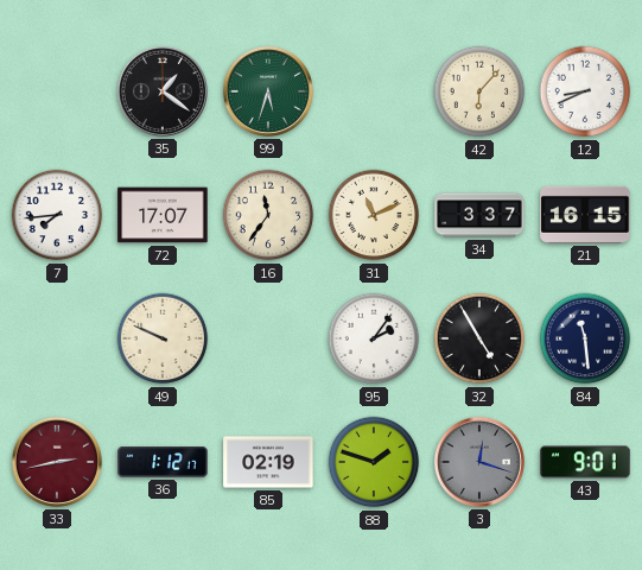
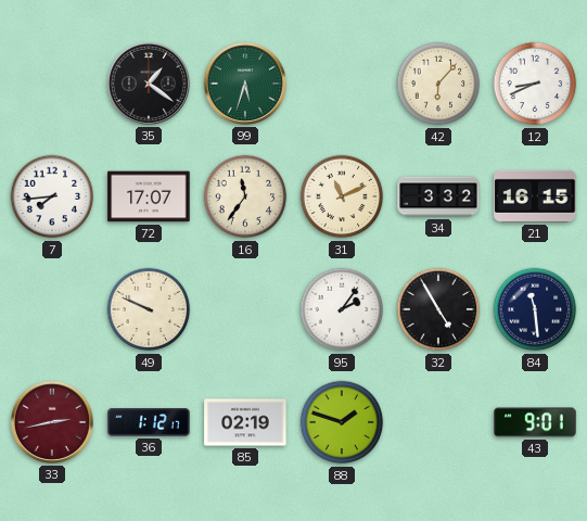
34: 3:37 -> 3:32
3: 12:18 -> none
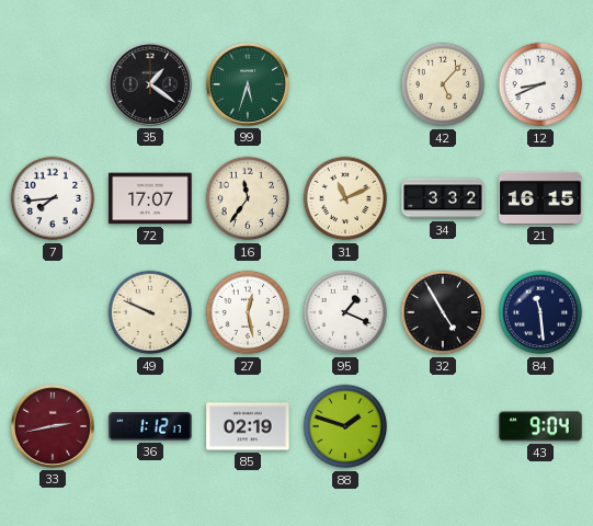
42: 6:07 -> 5:07
27: none -> 12:28
95: 2:06 -> 1:19
43: 9:01 -> 9:04
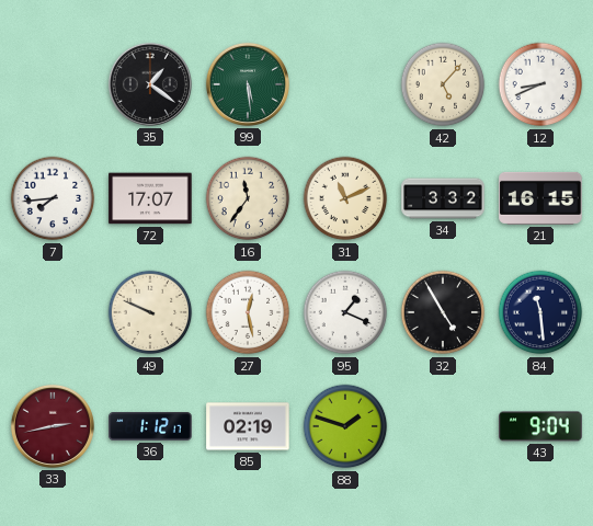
99: 5:33 -> 5:29
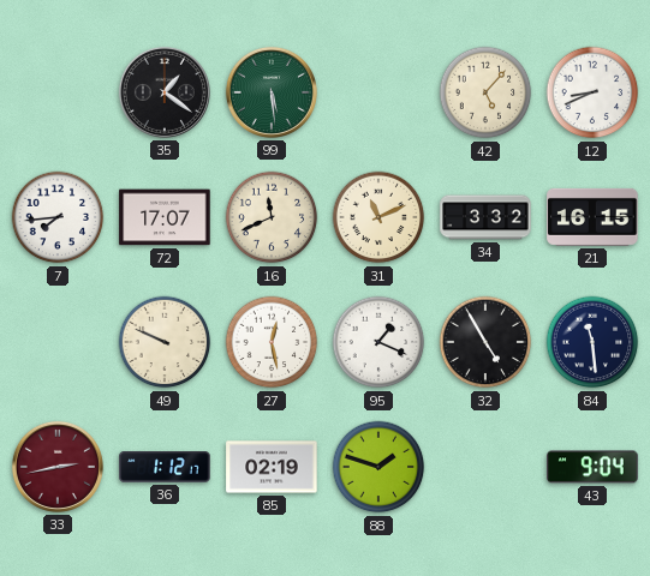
16: 11:36 -> 11:41
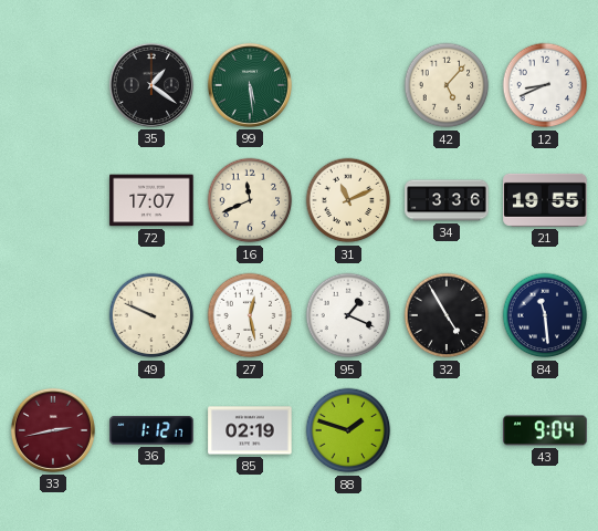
7: 7:44 -> none
34: 3:32 -> 3:36
21: 16:15 -> 19:55
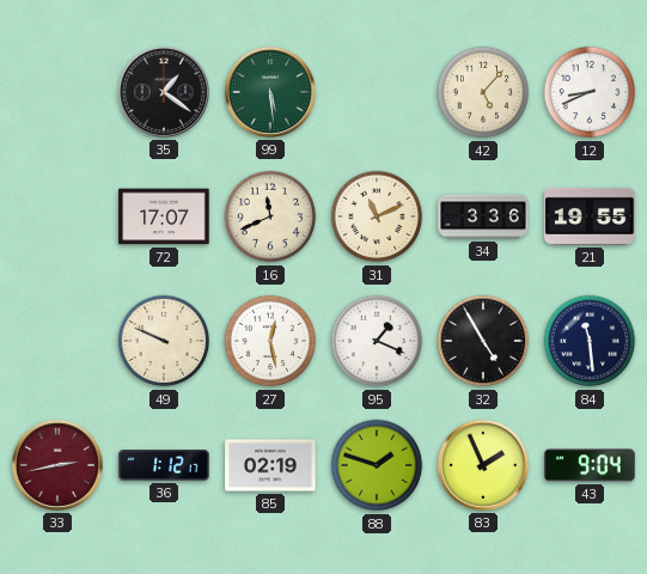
83: none -> 1:56
